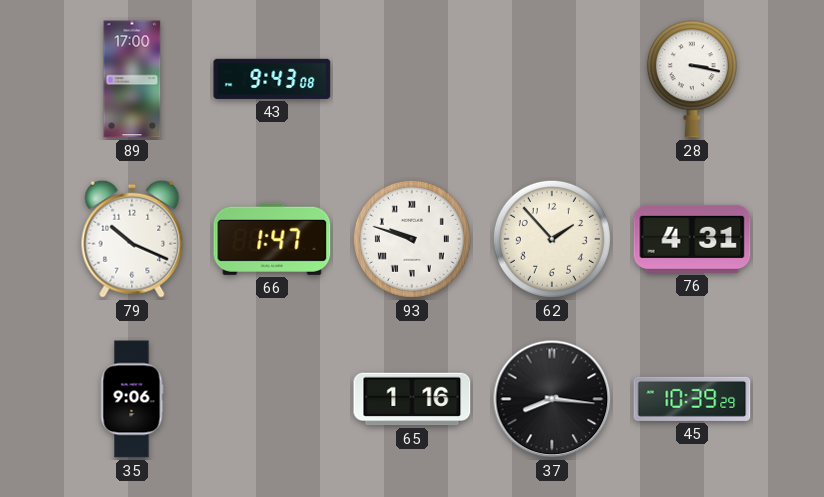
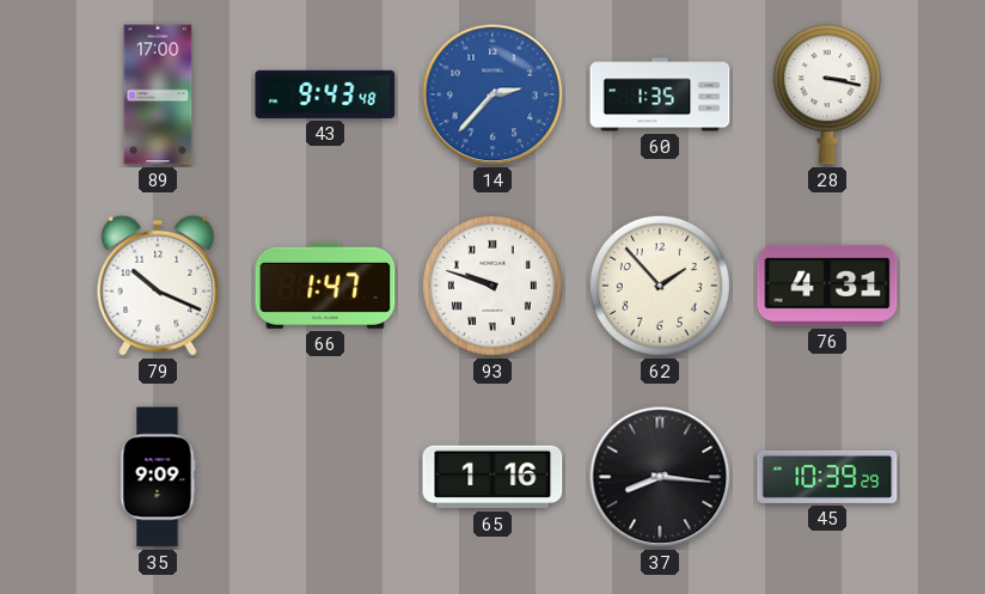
43: 9:43:08 -> 9:43:48
14: none -> 2:37
60: none -> 1:35
35: 9:06 -> 9:09
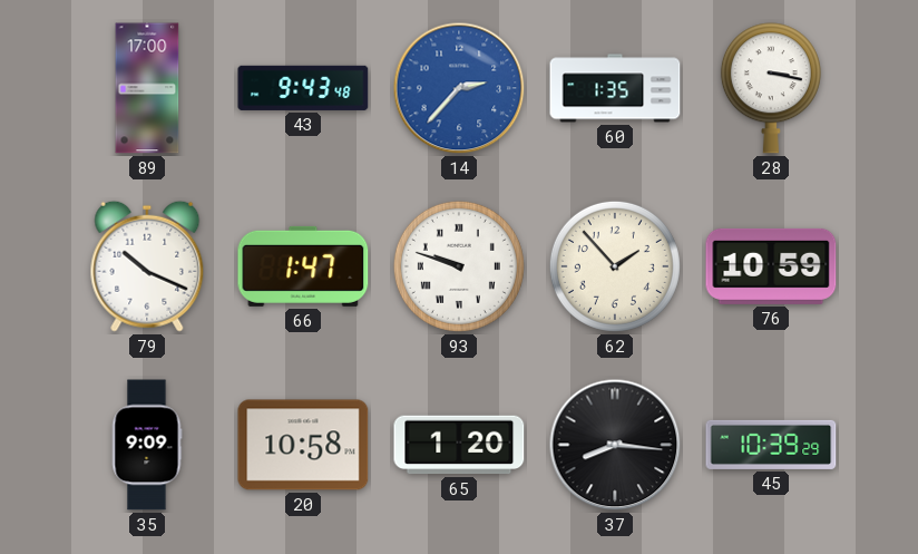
76: 4:31 -> 10:59
20: none -> 10:58
65: 1:16 -> 1:20
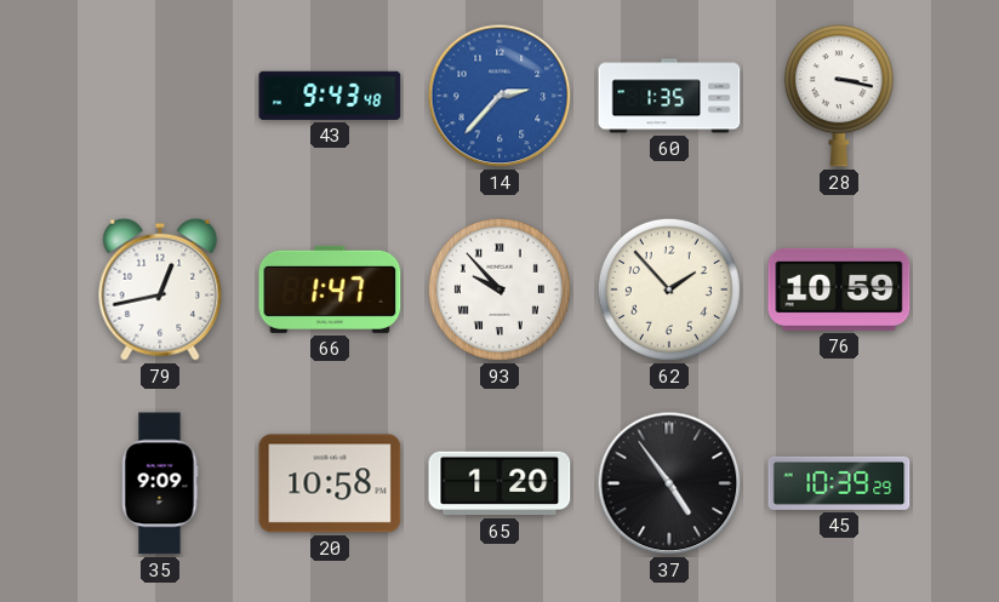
89: 17:00 -> none
79: 10:19 -> 12:43
93: 9:48 -> 9:53
37: 8:16 -> 4:54
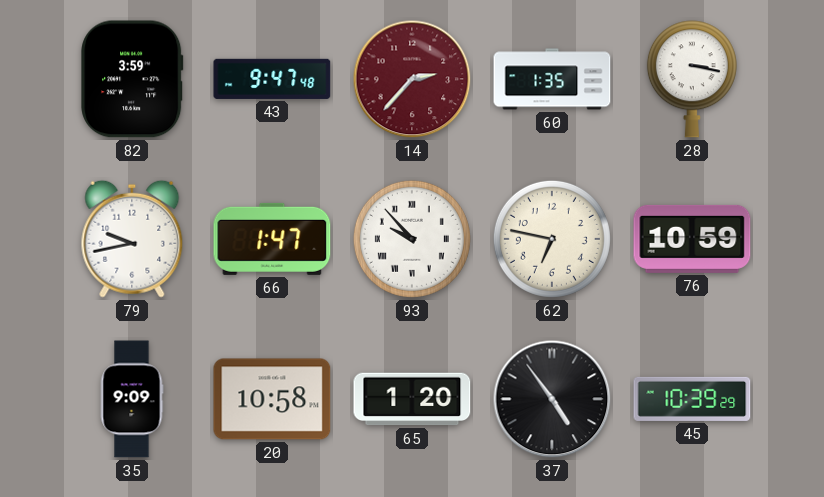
82: none -> 3:59
43: 9:43 -> 9:47
14 dial: blue -> burgundy
79: 12:43 -> 9:43
62: 1:53 -> 6:47
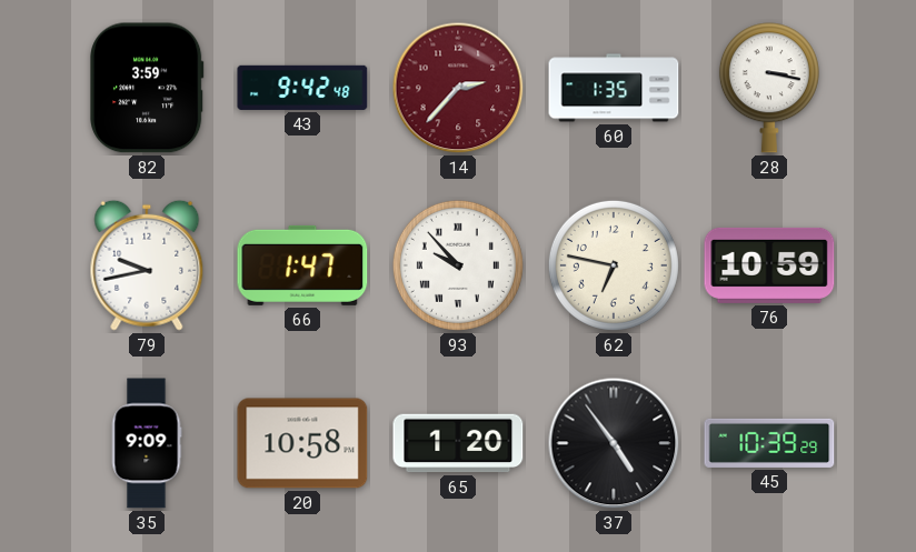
43: 9:47 -> 9:42
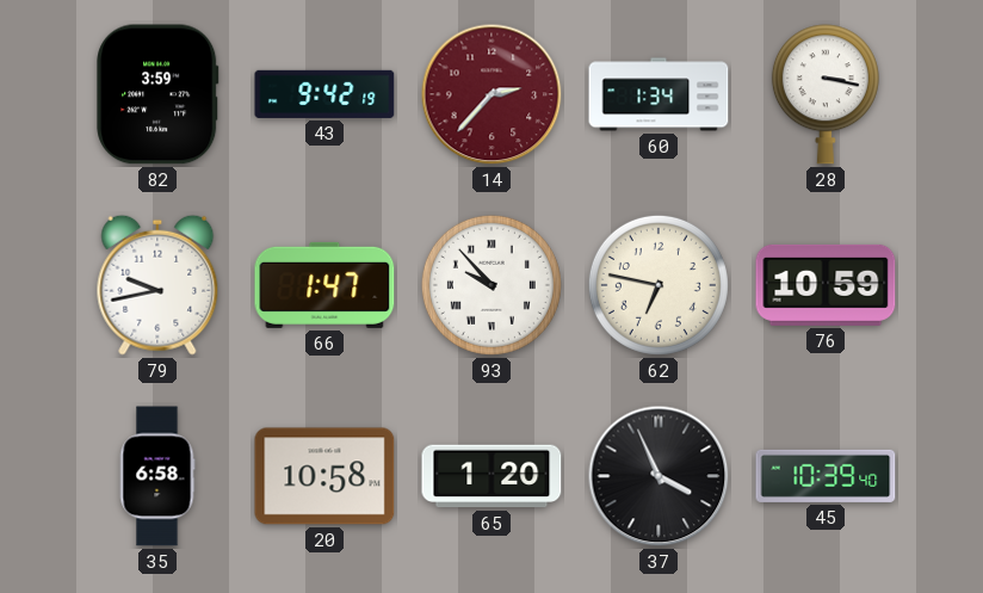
43: 9:42:48 -> 9:42:19
60: 1:35 -> 1:34
35: 9:09 -> 6:58
37: 4:54 -> 3:56
45: 10:39:29 -> 10:39:40
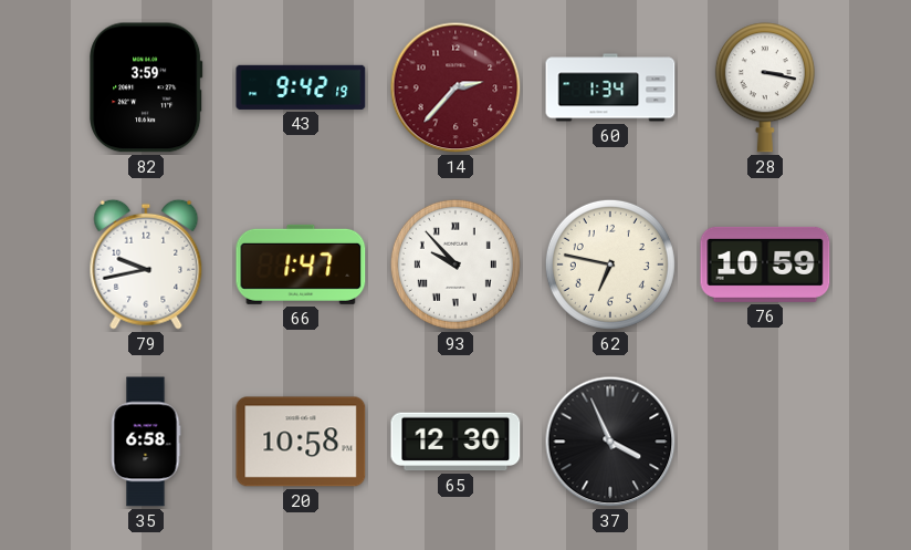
65: 1:20 -> 12:30
45: 10:39 -> none
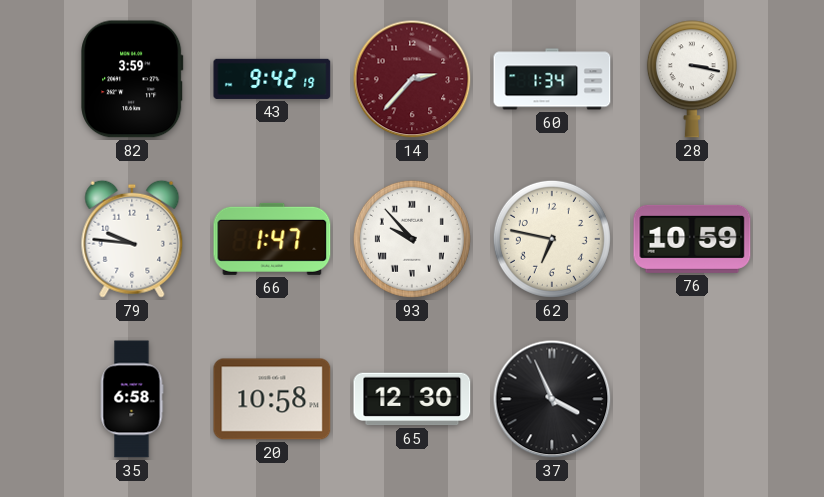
79: 9:43 -> 9:46
